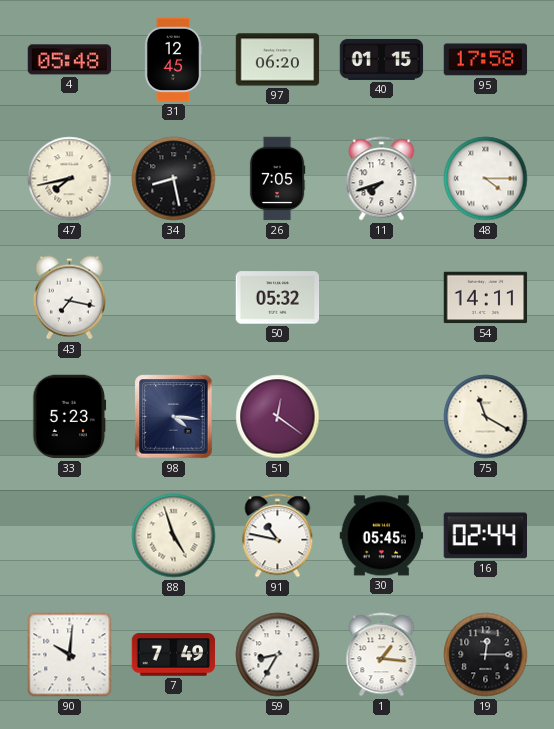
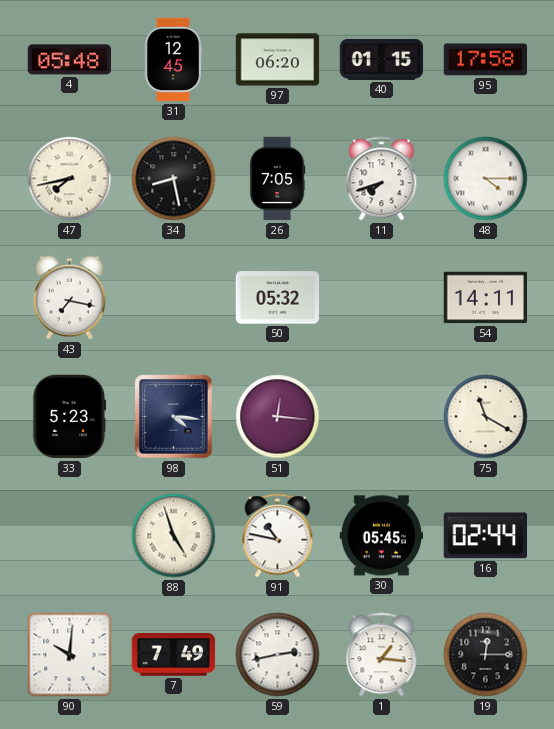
51: 12:21 -> 12:16
59: 8:35 -> 2:43
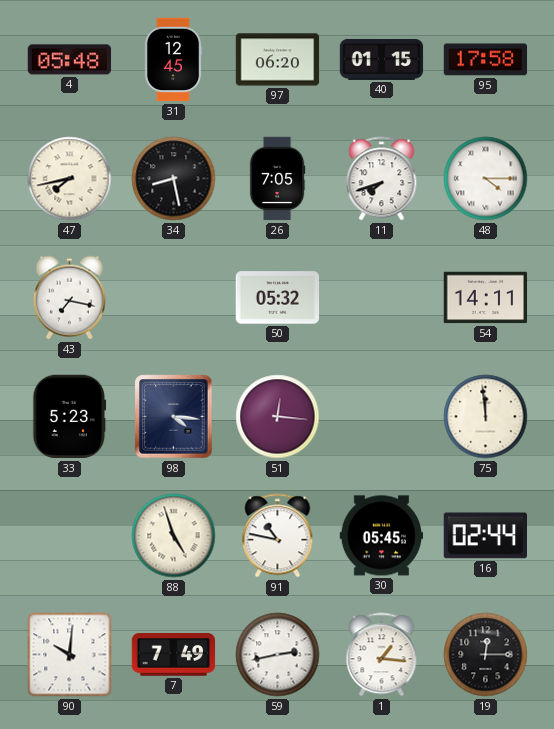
75: 11:20 -> 11:59
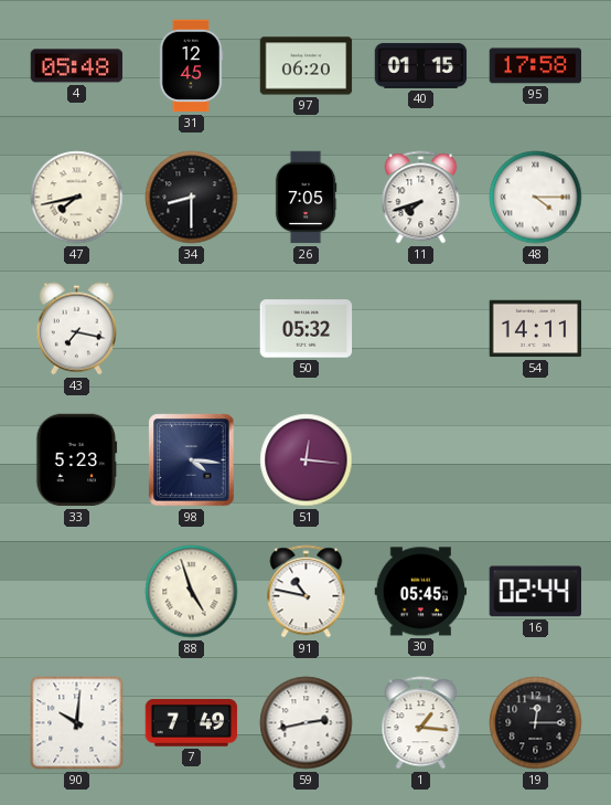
34: 8:28 -> 8:30
75: 11:59 -> none
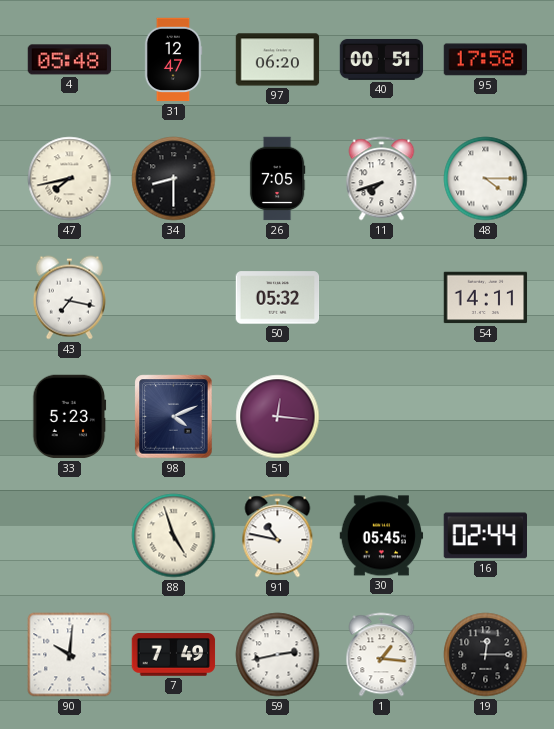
31: 12:45 -> 12:47
40: 01:15 -> 00:51
98: 4:16 -> 4:11
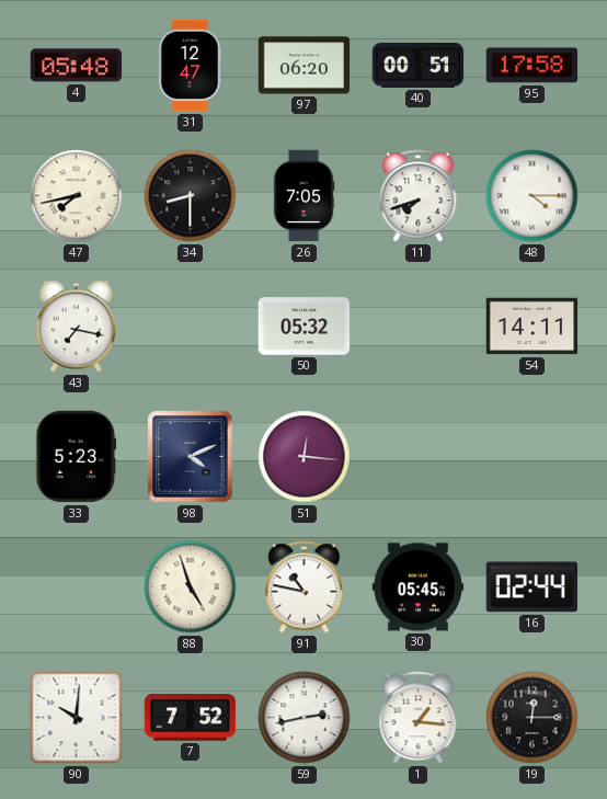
7: 7:49 -> 7:52
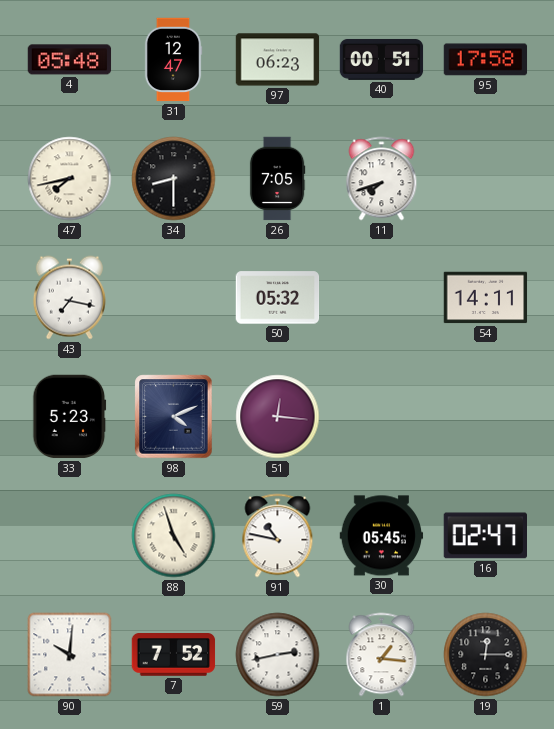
97: 06:20 -> 06:23
48: 4:15 -> none
16: 02:44 -> 02:47
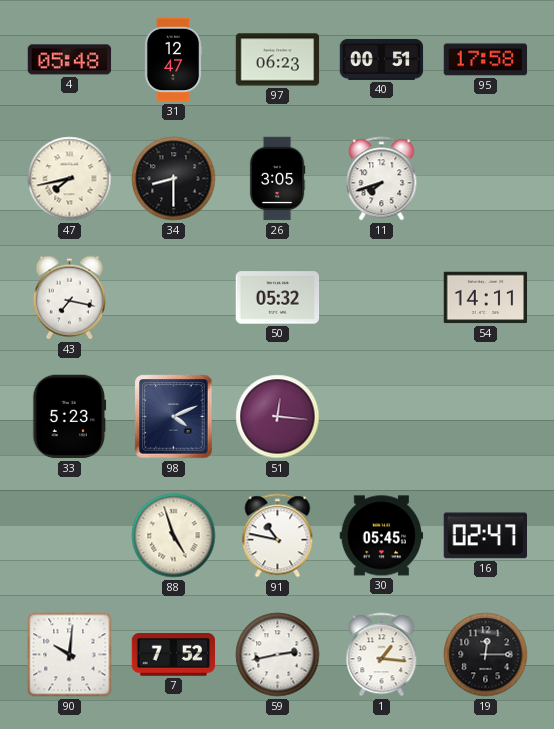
26: 7:05 -> 3:05
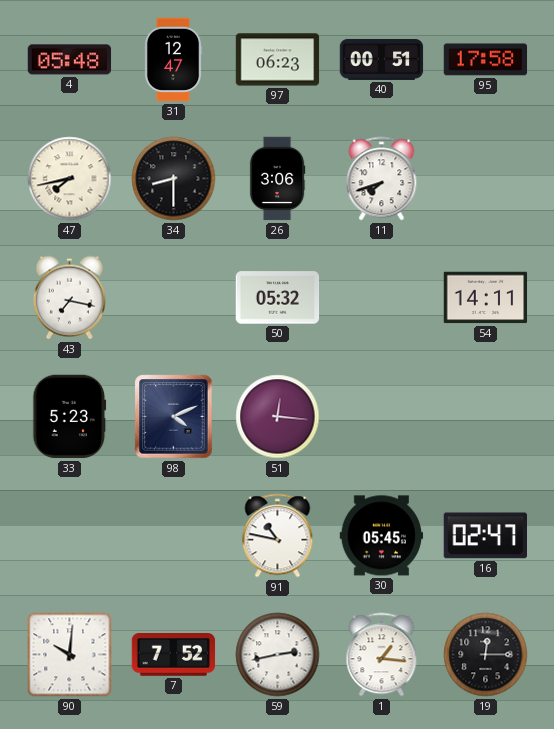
26: 3:05 -> 3:06
88: 4:57 -> none
